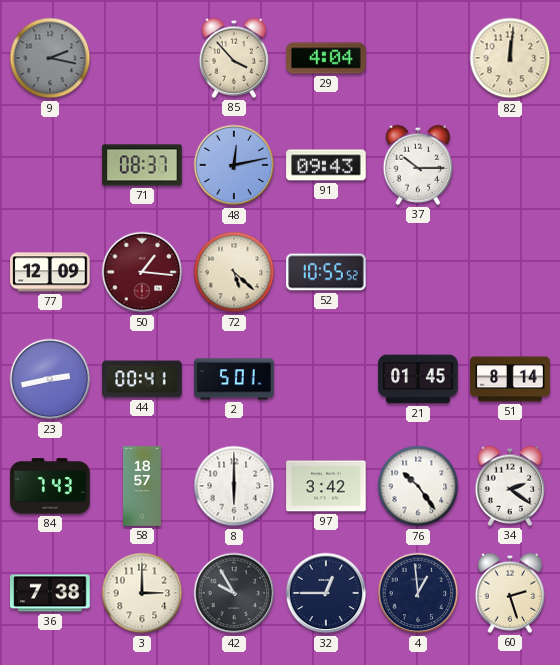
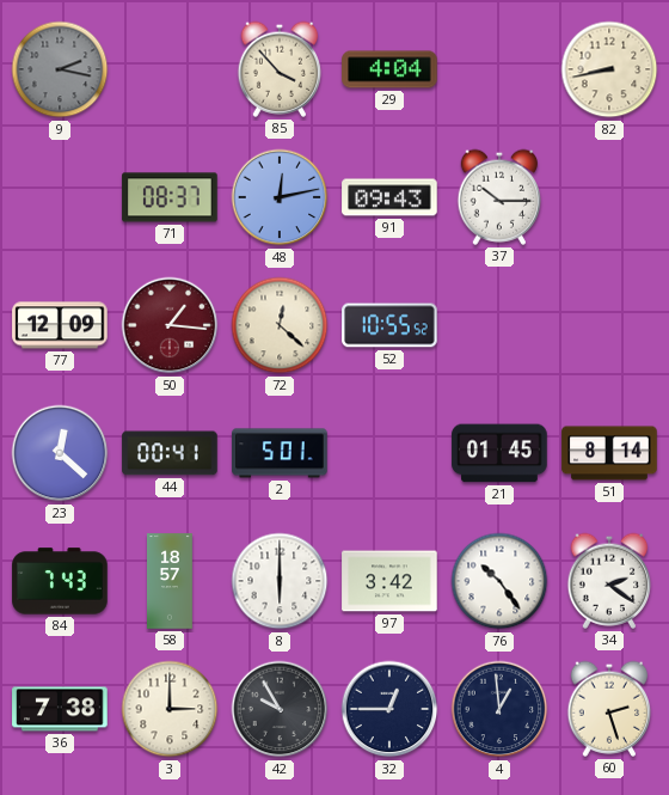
82: 12:01 -> 8:43
72: 5:22 -> 12:22
23: 2:43 -> 12:22
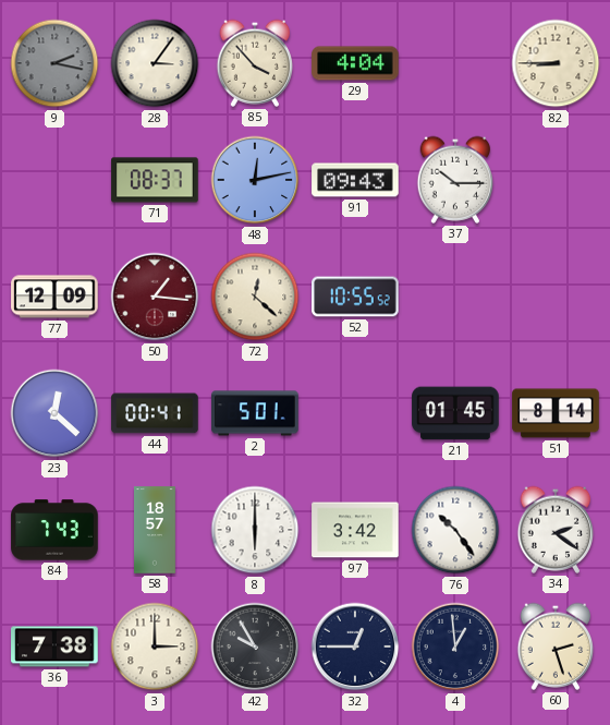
28: none -> 3:06
82: 8:43 -> 8:45
